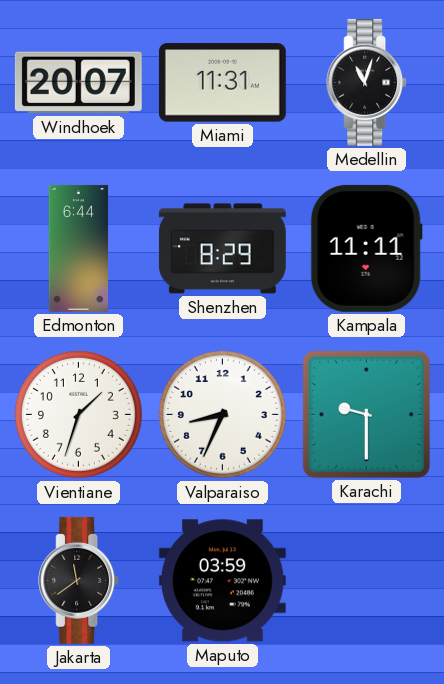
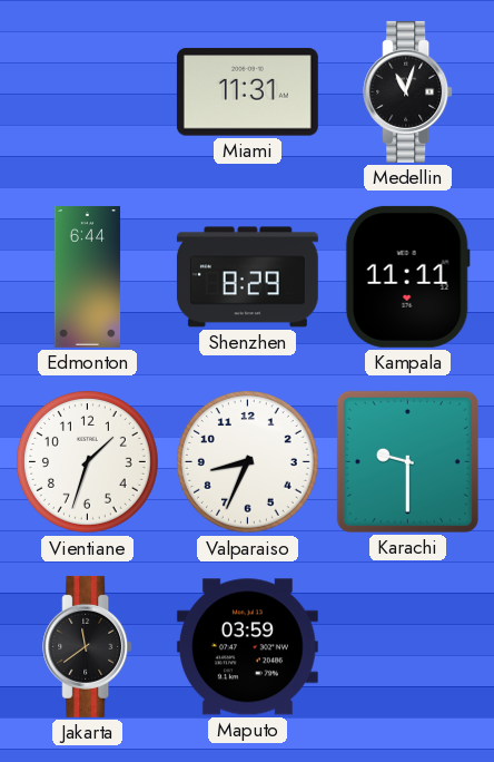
Windhoek: 20:07 -> none
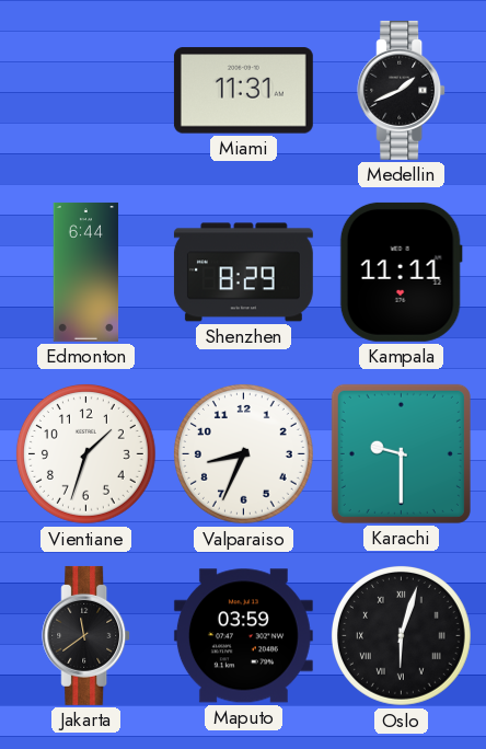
Medellin: 11:03 -> 1:41
Oslo: none -> 6:03
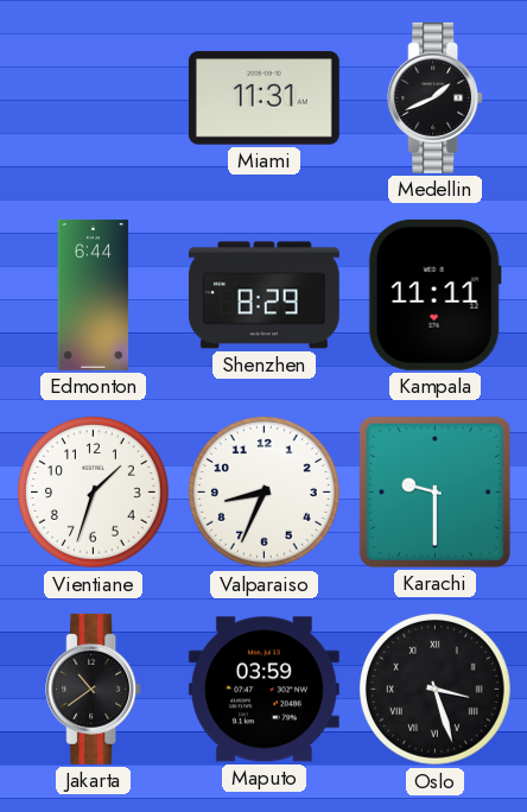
Jakarta: 11:39 -> 10:39
Oslo: 6:03 -> 3:27
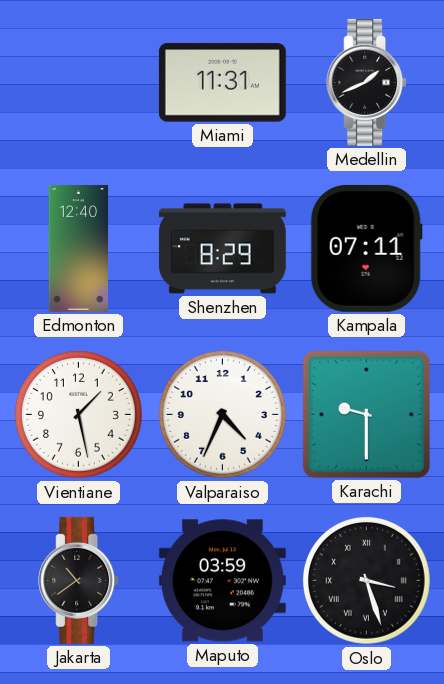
Edmonton: 6:44 -> 12:40
Kampala: 11:11 -> 07:11
Vientiane: 1:33 -> 1:28
Valparaiso: 8:34 -> 4:34
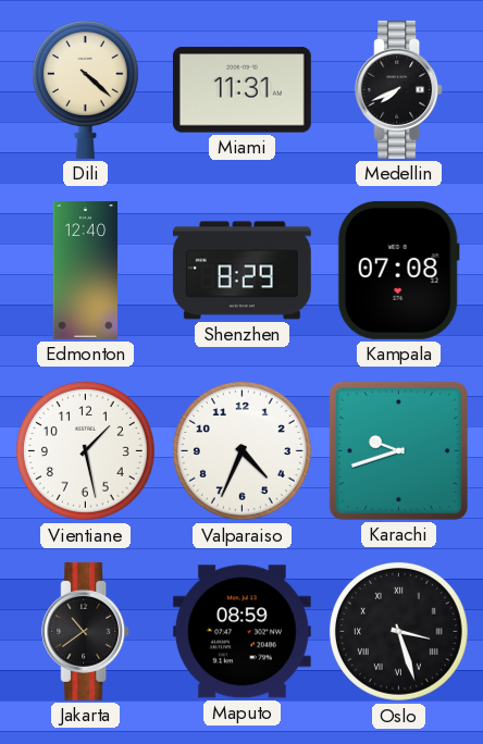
Dili: none -> 4:22
Medellin: 1:41 -> 7:41
Kampala: 07:11 -> 07:08
Karachi: 9:30 -> 9:42
Maputo: 03:59 -> 08:59
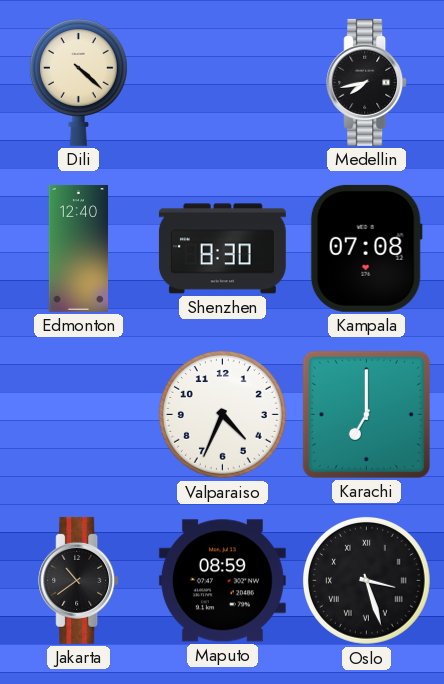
Miami: 11:31 -> none
Medellin: 7:41 -> 7:43
Shenzhen: 8:29 -> 8:30
Vientiane: 1:28 -> none
Karachi: 9:42 -> 7:00
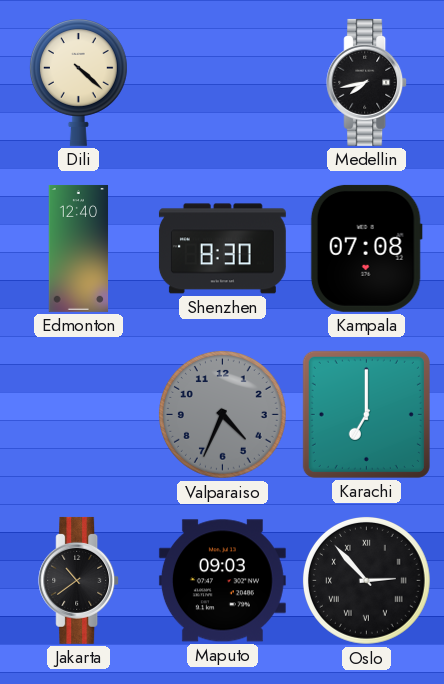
Valparaiso dial: white -> grey
Maputo: 08:59 -> 09:03
Oslo: 3:27 -> 2:53
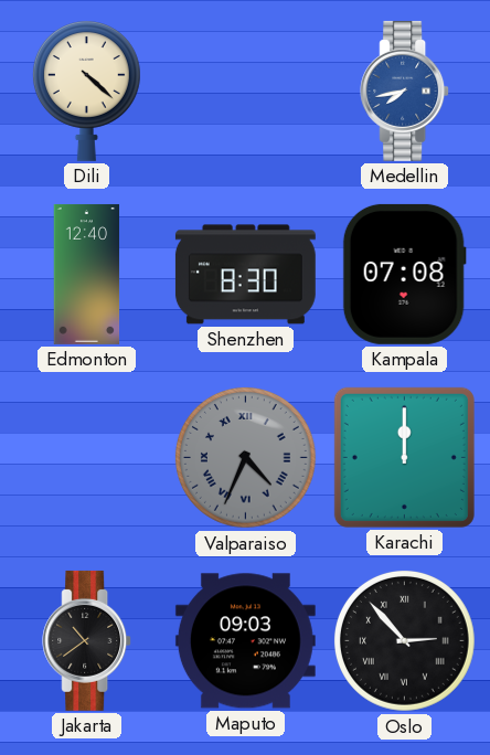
Medellin dial: black -> blue
Valparaiso numerals: Arabic -> Roman
Karachi: 7:00 -> 12:00
